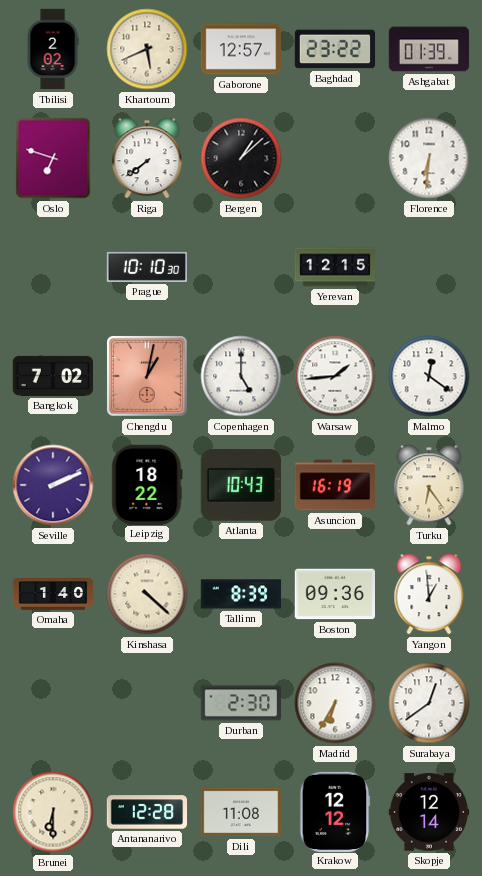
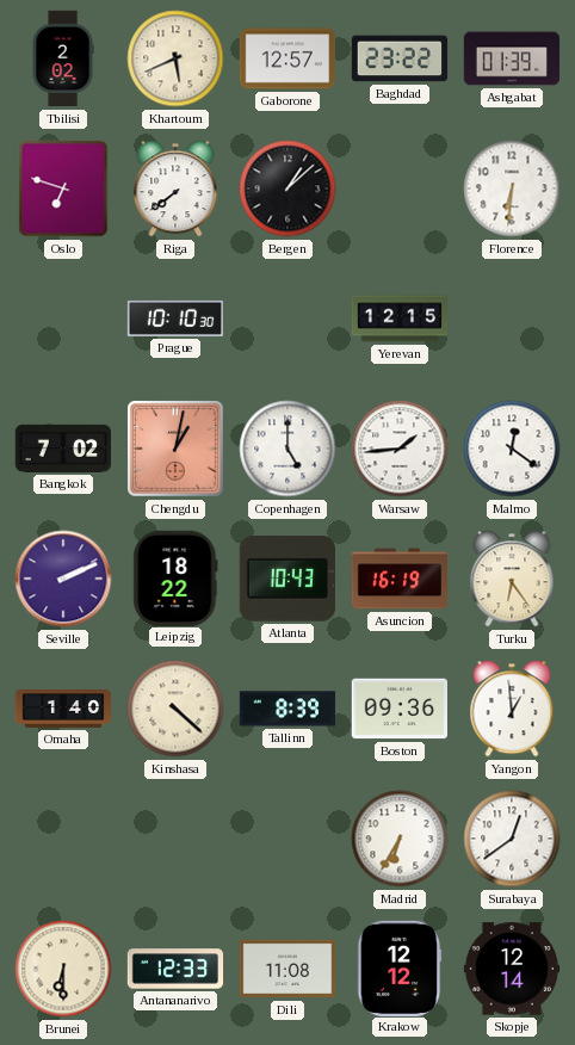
Durban: 2:30 -> none
Antananarivo: 12:28 -> 12:33
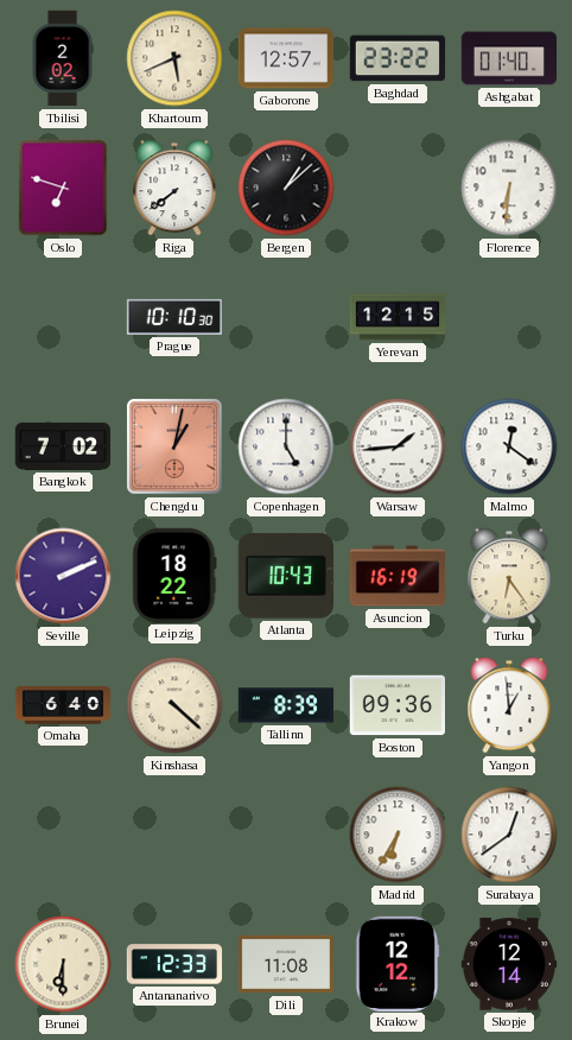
Ashgabat: 01:39 -> 01:40
Omaha: 1:40 -> 6:40
